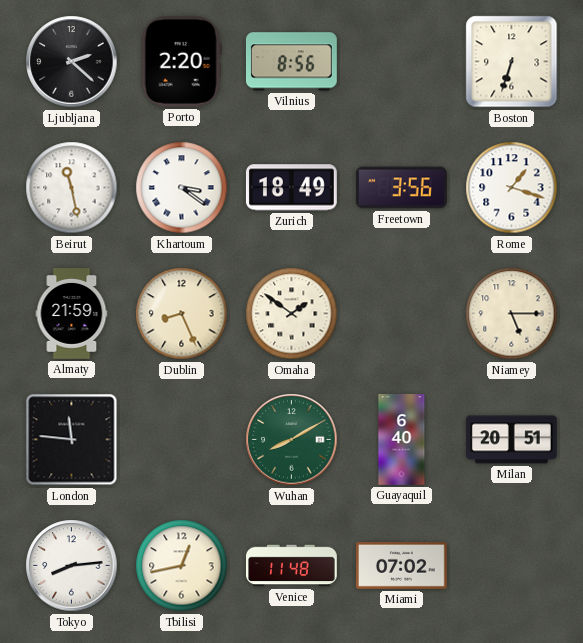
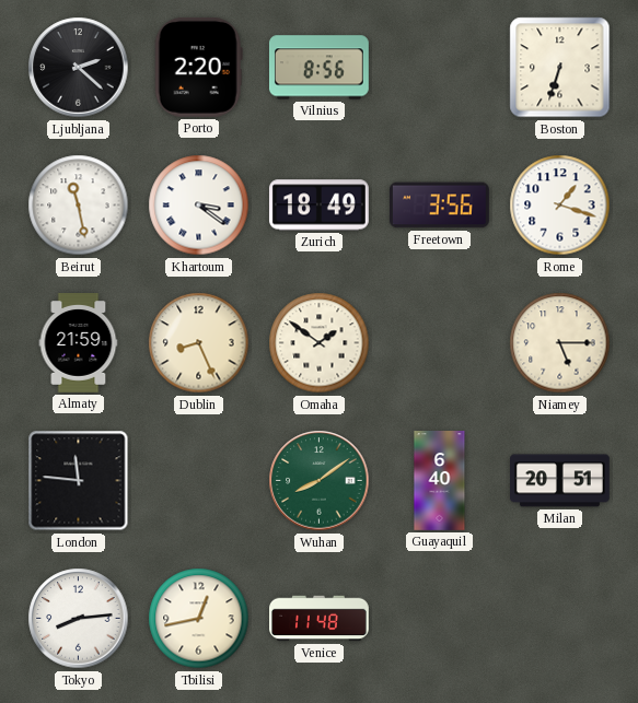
Wuhan: 8:10 -> 8:09
Miami: 07:02 -> none
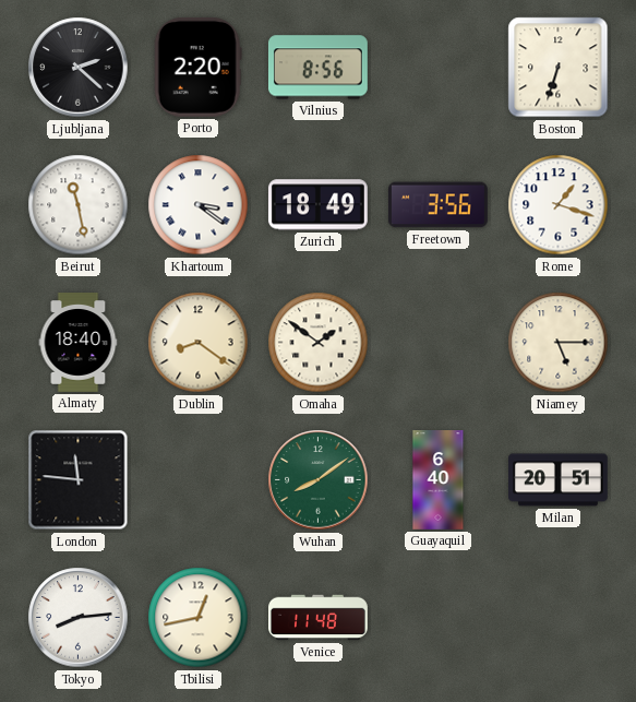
Almaty: 21:59 -> 18:40
Dublin: 8:26 -> 8:21
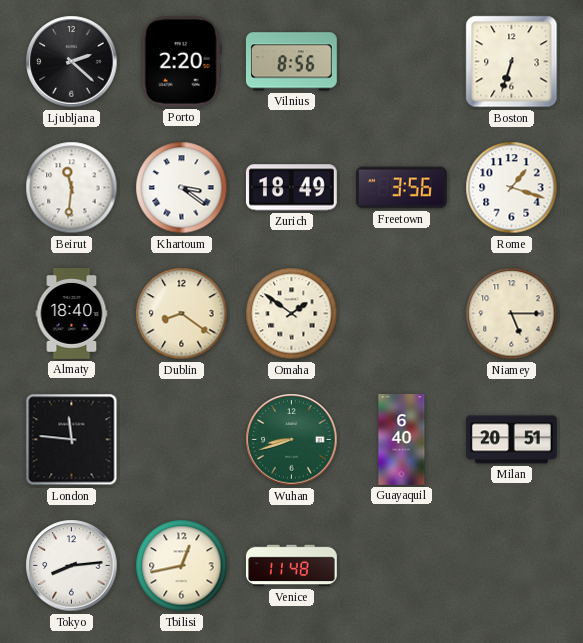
Beirut: 11:28 -> 11:31
Wuhan: 8:09 -> 8:42
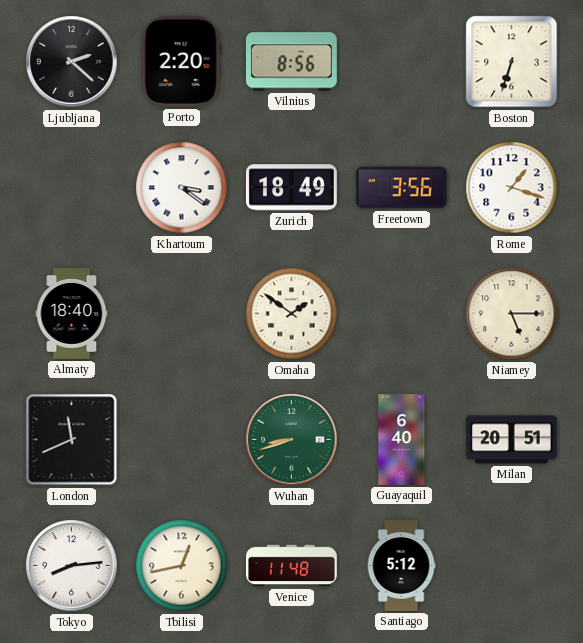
Beirut: 11:31 -> none
Dublin: 8:21 -> none
London: 11:46 -> 11:41
Santiago: none -> 5:12
